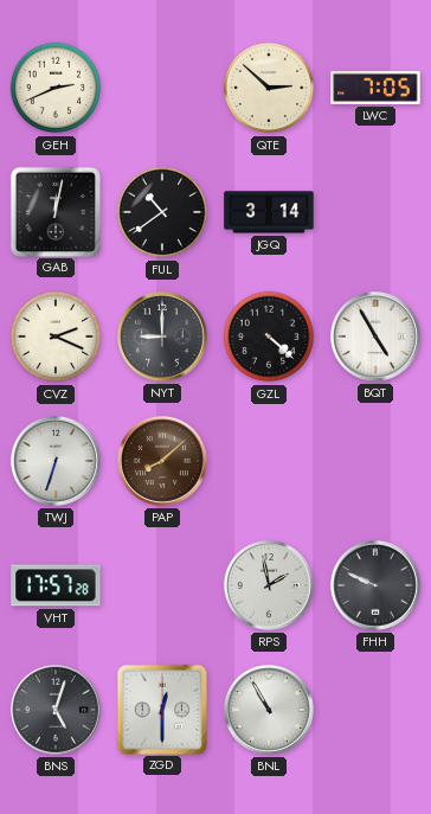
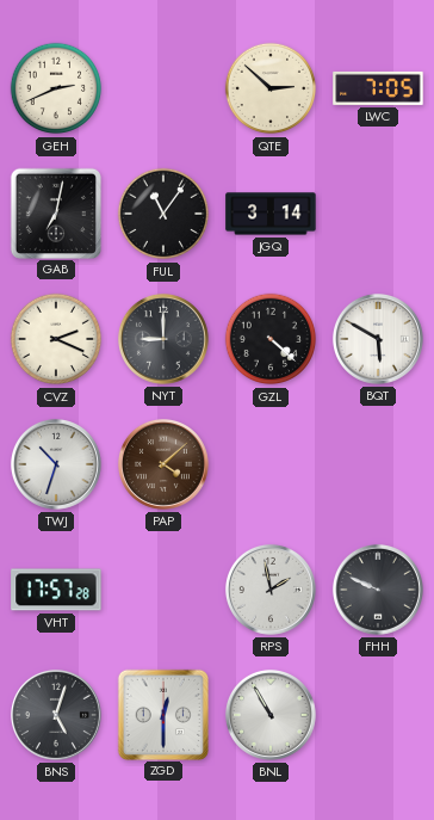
GAB: 12:02 -> 7:02
FUL: 10:39 -> 11:06
BQT: 4:55 -> 5:50
TWJ: 6:33 -> 10:33
PAP: 8:08 -> 4:08
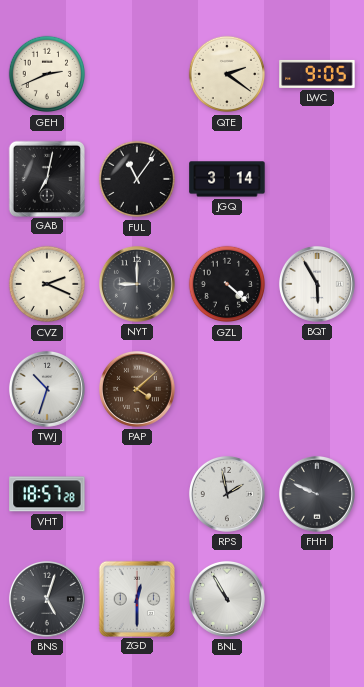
QTE: 2:52 -> 2:21
LWC: 7:05 -> 9:05
BQT: 5:50 -> 5:55
VHT: 17:57 -> 18:57
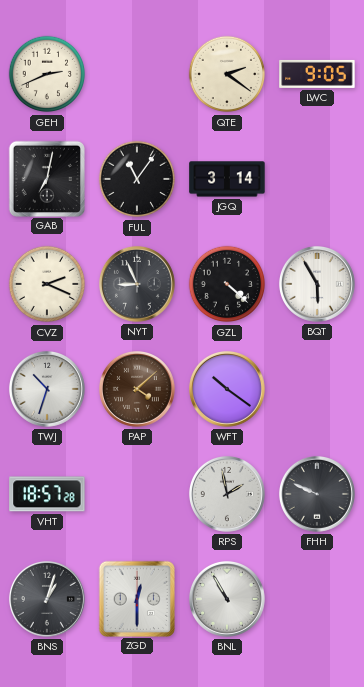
NYT: 9:00 -> 8:56
WFT: none -> 10:21
BNS: 5:03 -> 1:03
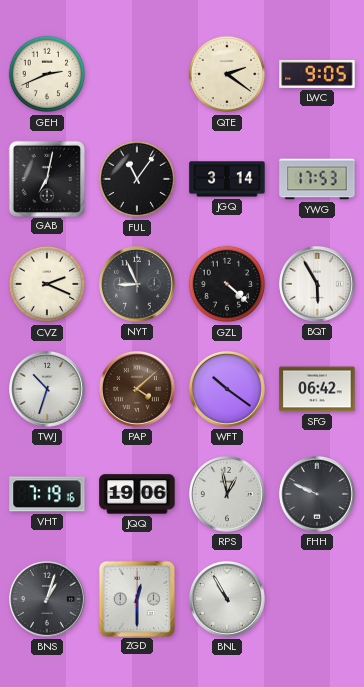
YWG: none -> 17:53
SFG: none -> 06:42
VHT: 18:57 -> 7:19
JQQ: none -> 19:06
RPS: 1:58 -> 12:58
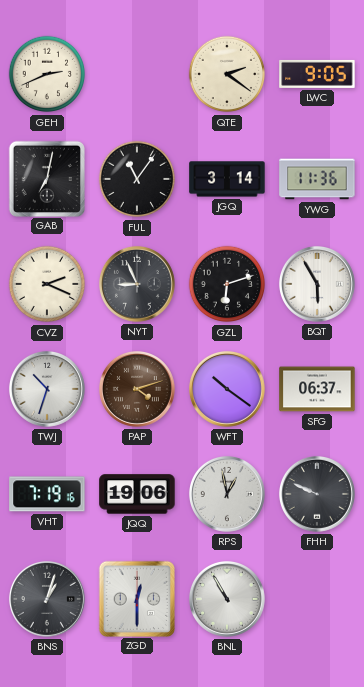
YWG: 17:53 -> 11:36
GZL: 4:22 -> 6:12
PAP: 4:08 -> 4:12
SFG: 06:42 -> 06:37
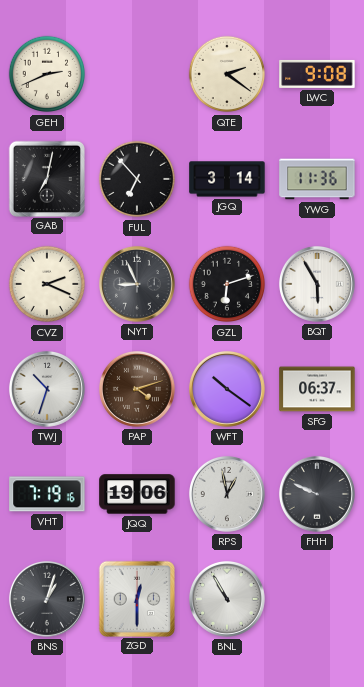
LWC: 9:05 -> 9:08
FUL: 11:06 -> 6:53
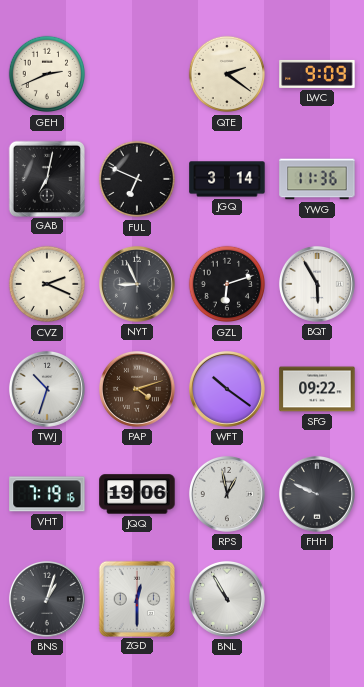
LWC: 9:08 -> 9:09
FUL: 6:53 -> 6:49
SFG: 06:37 -> 09:22
